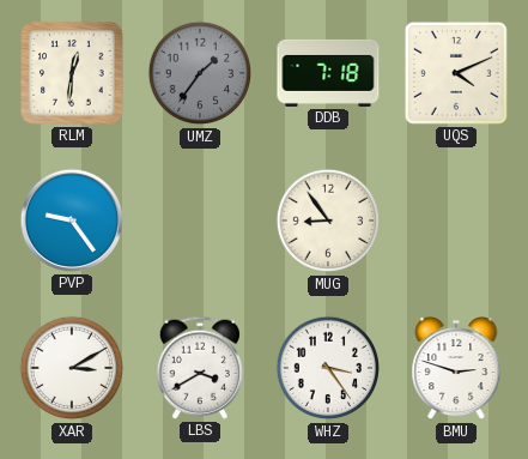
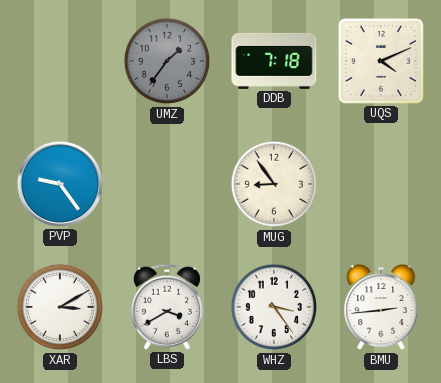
RLM: 12:31 -> none
BMU: 2:48 -> 2:44
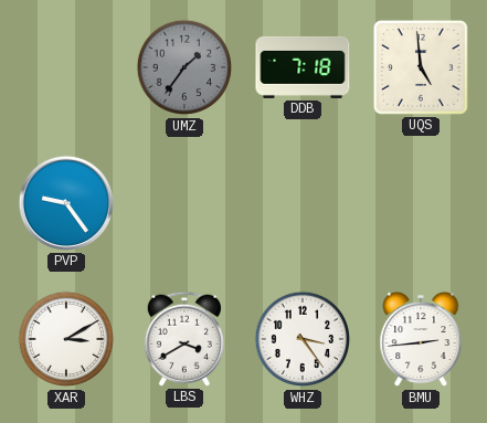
UQS: 4:11 -> 4:59
MUG: 8:54 -> none
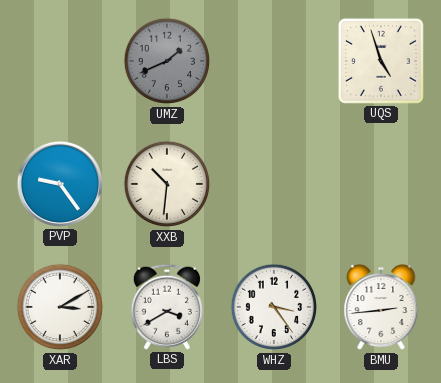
UMZ: 1:36 -> 1:41
DDB: 7:18 -> none
UQS: 4:59 -> 4:57
XXB: none -> 10:31
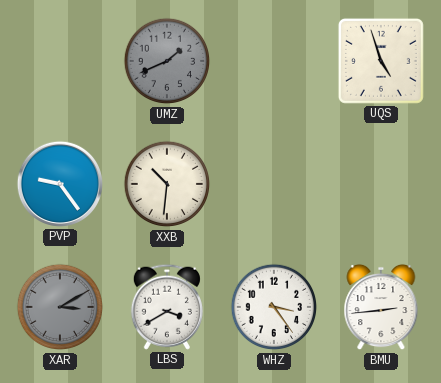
XAR dial: white -> grey
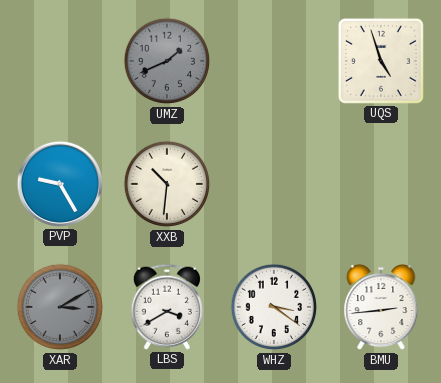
PVP: 9:24 -> 9:25
WHZ: 3:24 -> 3:21
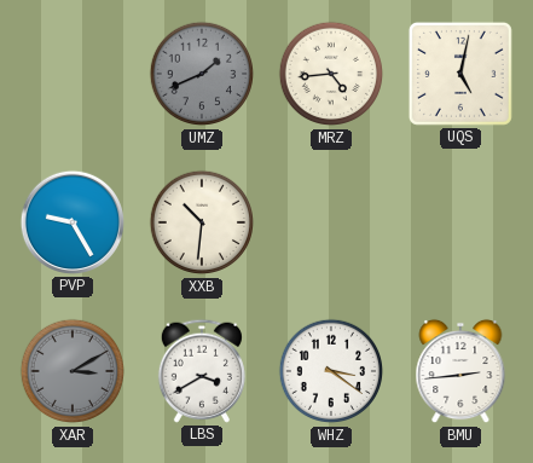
MRZ: none -> 4:44
UQS: 4:57 -> 5:02
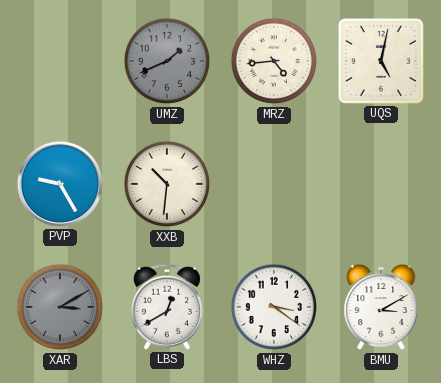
LBS: 3:40 -> 12:40
BMU: 2:44 -> 3:10
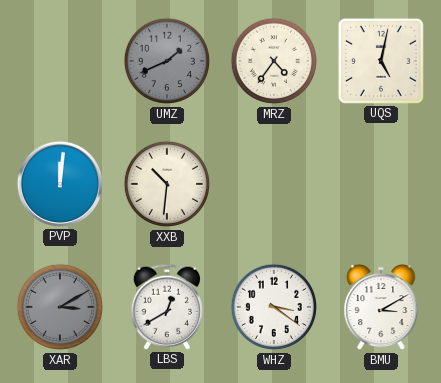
MRZ: 4:44 -> 4:36
PVP: 9:25 -> 12:01
